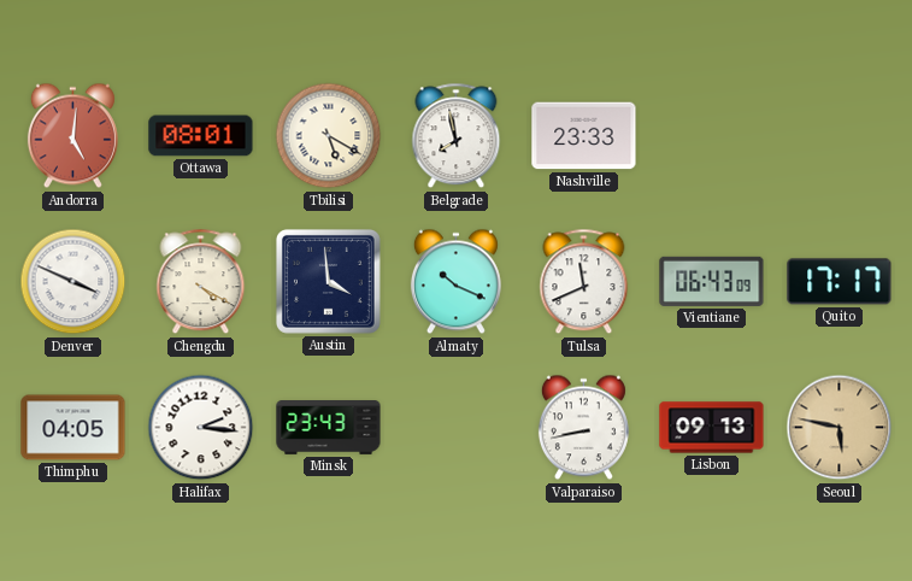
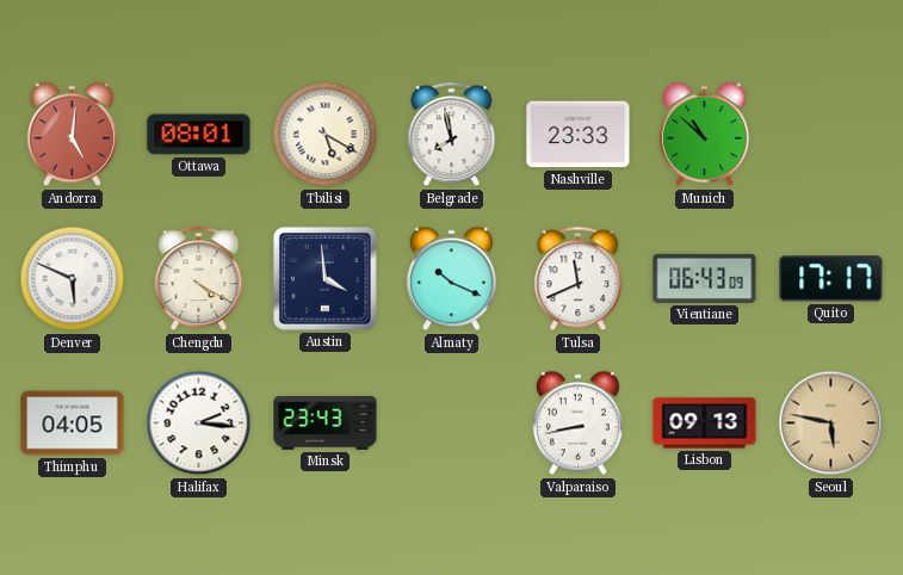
Munich: none -> 10:52
Denver: 3:49 -> 5:49
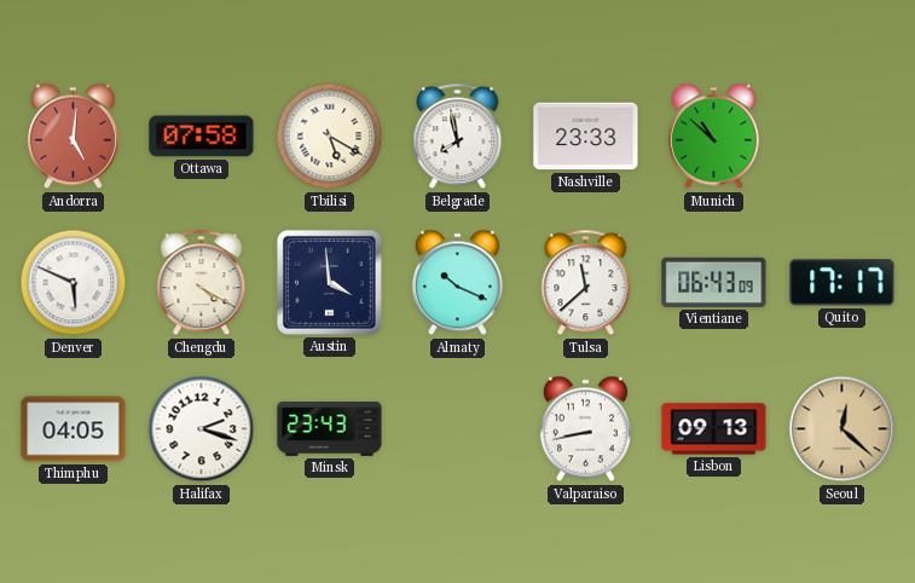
Ottawa: 08:01 -> 07:58
Tulsa: 11:41 -> 11:38
Halifax: 2:16 -> 2:18
Seoul: 5:47 -> 12:22
